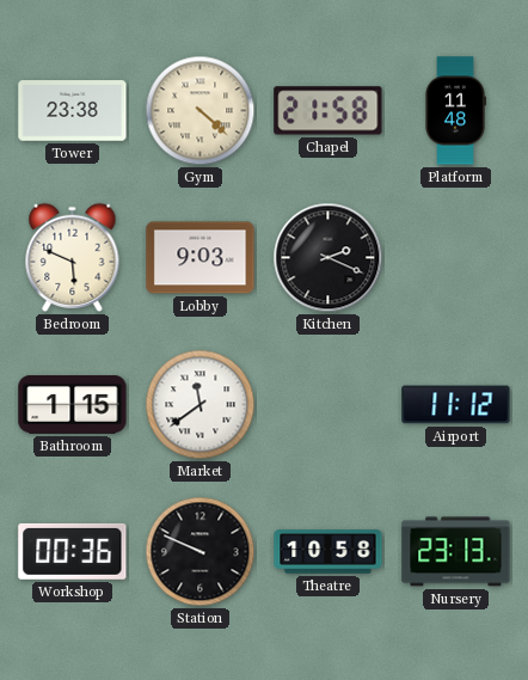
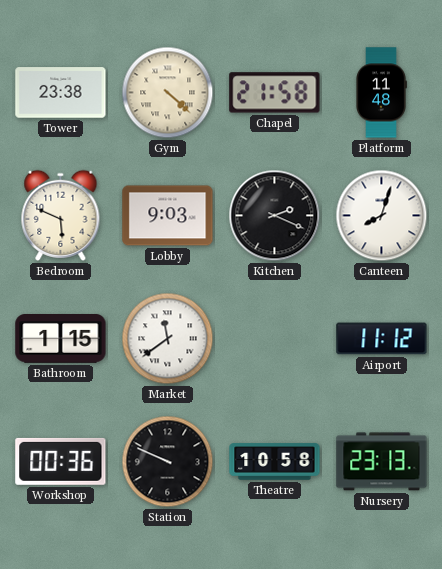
Canteen: none -> 8:03
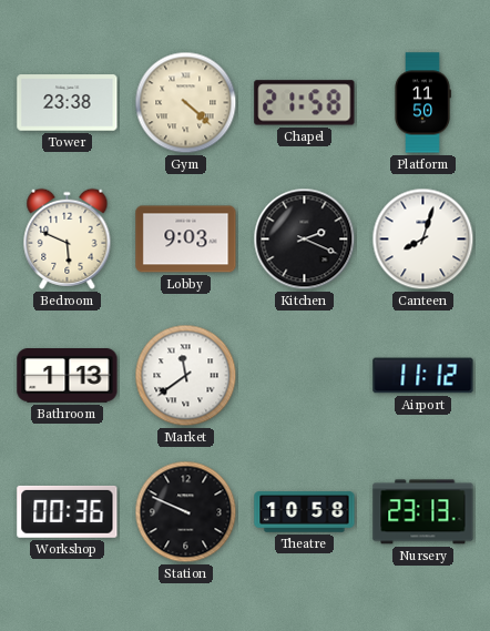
Platform: 11:48 -> 11:50
Bathroom: 1:15 -> 1:13
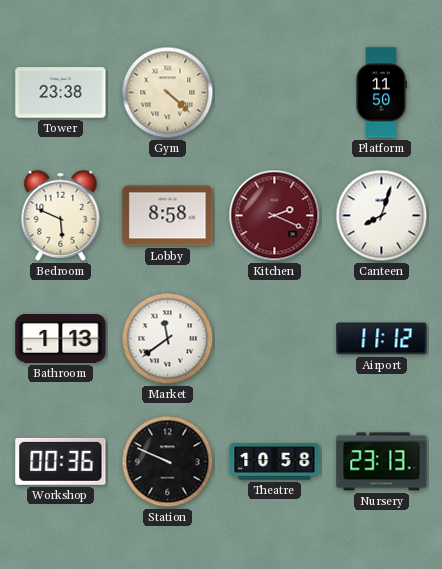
Chapel: 21:58 -> none
Lobby: 9:03 -> 8:58
Kitchen dial: black -> burgundy
